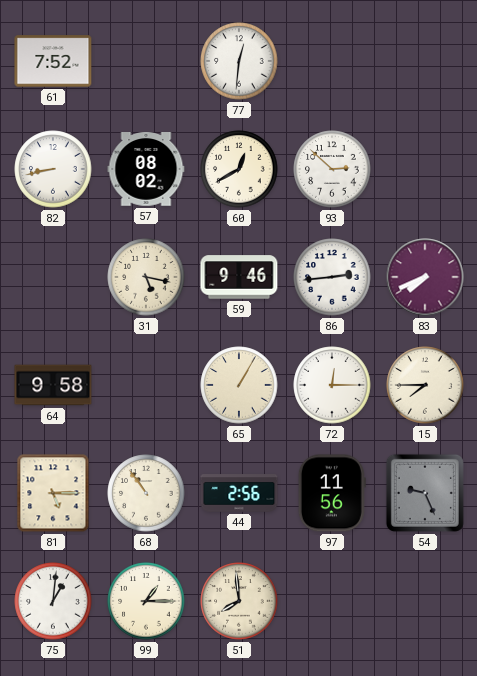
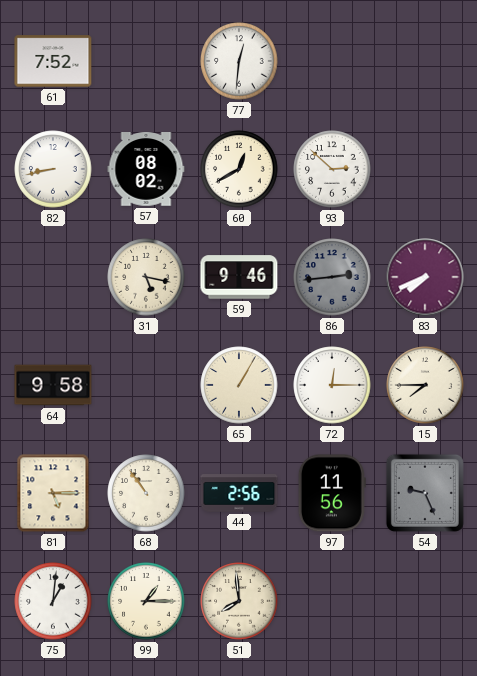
86 dial: white -> grey
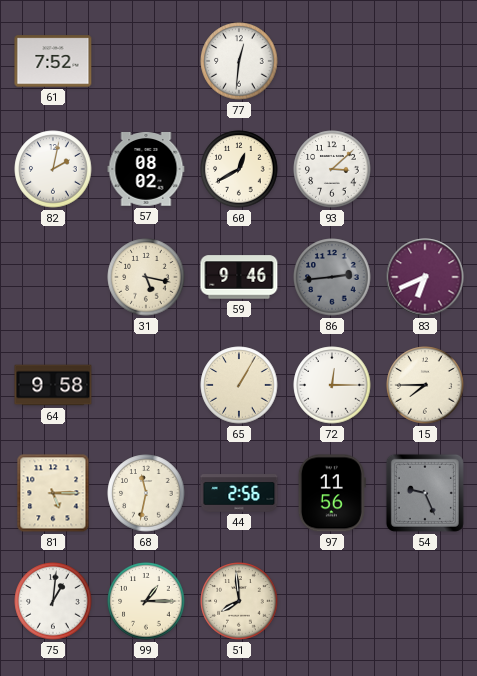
82: 8:43 -> 2:02
93: 2:52 -> 3:08
83: 7:41 -> 6:41
68: 10:54 -> 11:32
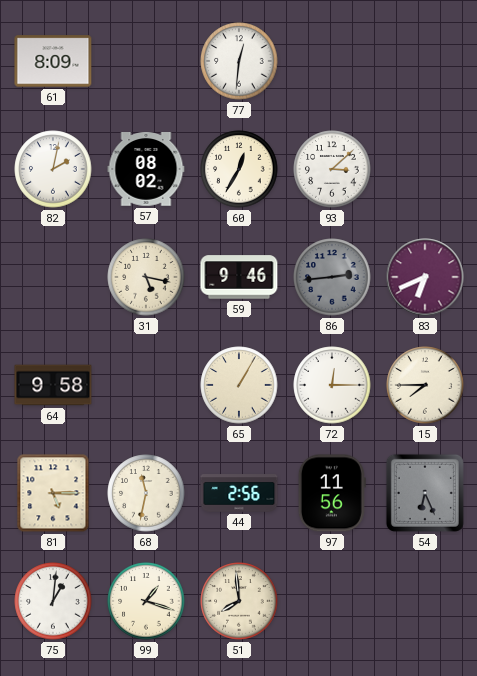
61: 7:52 -> 8:09
60: 12:40 -> 12:35
54: 9:26 -> 6:26
99: 1:15 -> 1:18
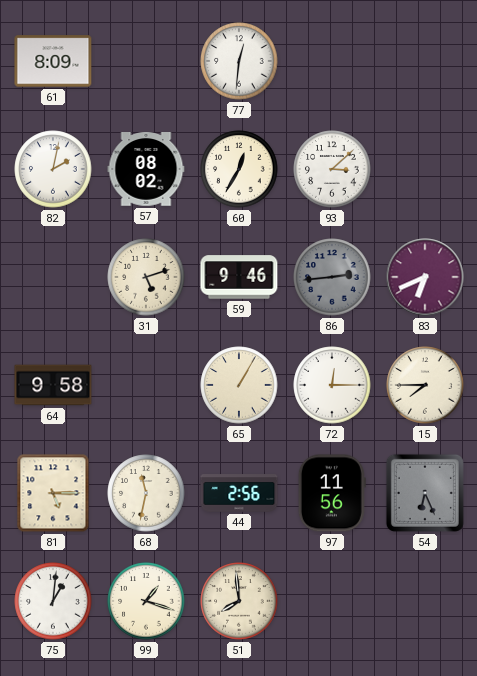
31: 5:17 -> 5:12
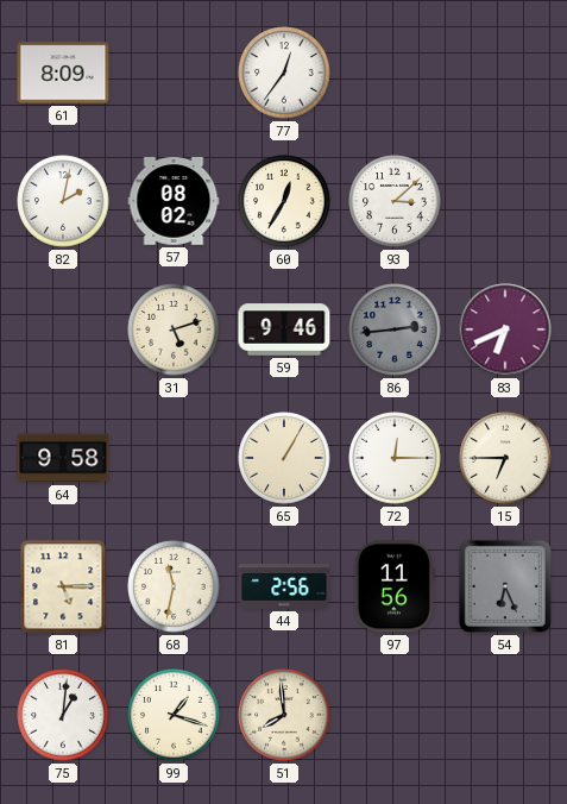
77: 12:31 -> 12:36
15: 7:45 -> 6:45
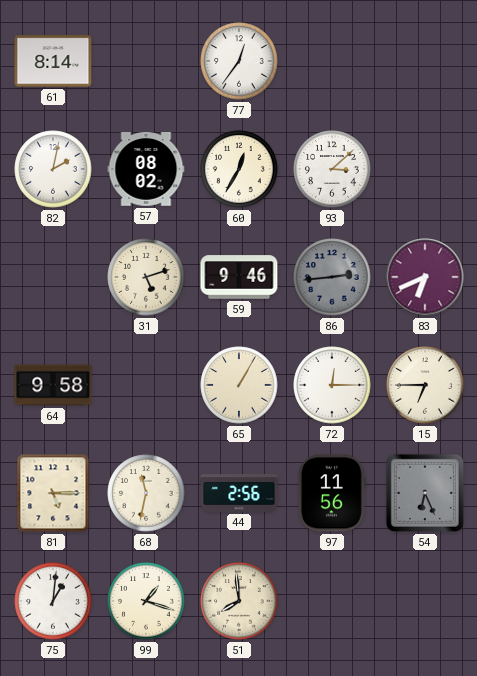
61: 8:09 -> 8:14
